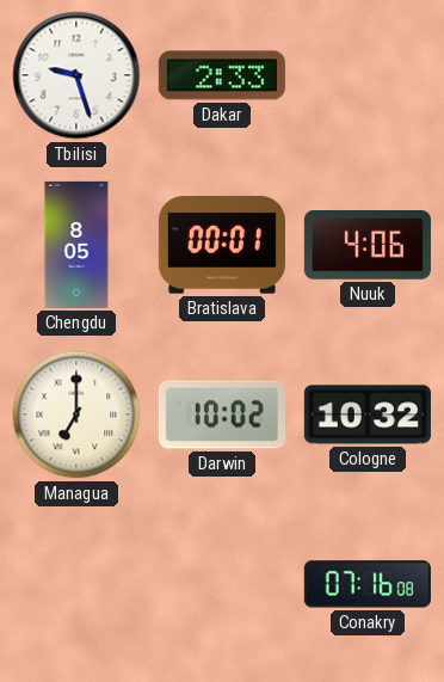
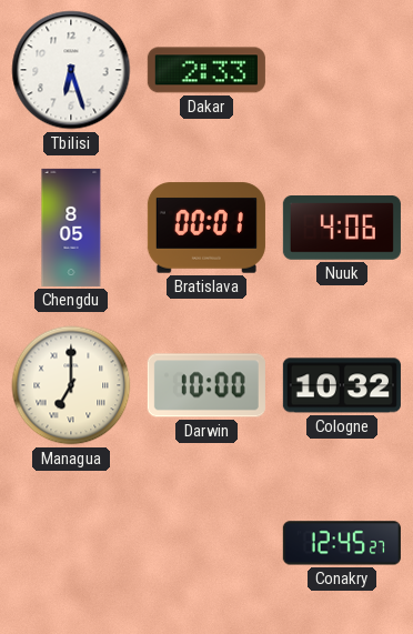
Tbilisi: 9:27 -> 6:27
Darwin: 10:02 -> 10:00
Conakry: 07:16 -> 12:45
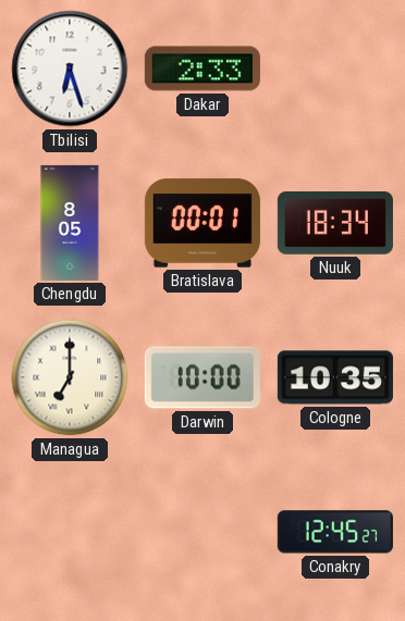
Nuuk: 4:06 -> 18:34
Cologne: 10:32 -> 10:35
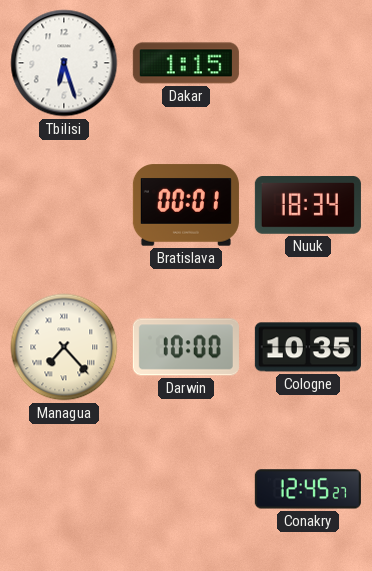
Dakar: 2:33 -> 1:15
Chengdu: 8:05 -> none
Managua: 7:00 -> 7:23
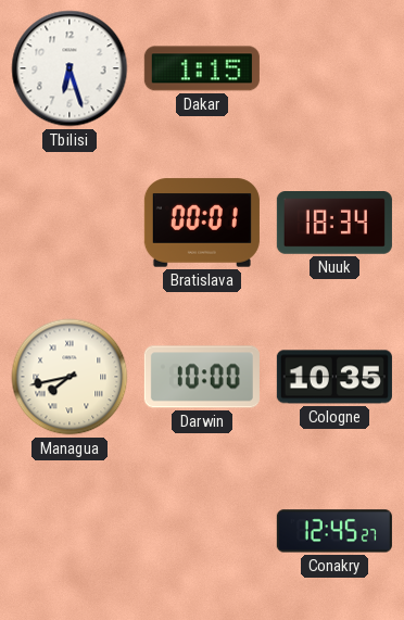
Managua: 7:23 -> 7:43
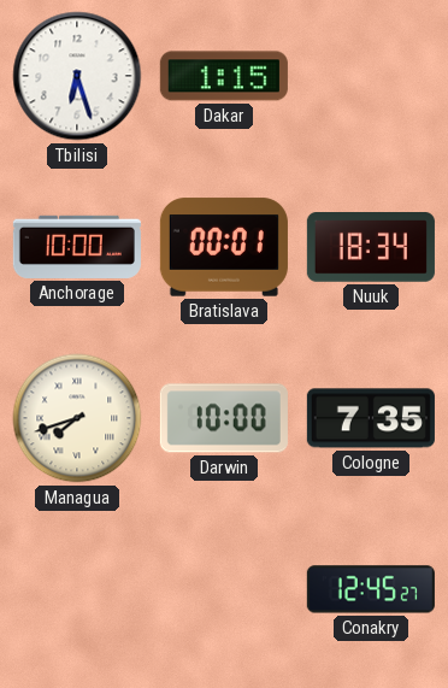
Anchorage: none -> 10:00
Managua: 7:43 -> 7:42
Cologne: 10:35 -> 7:35
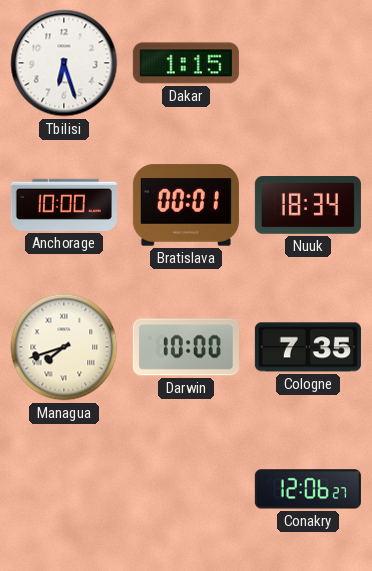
Conakry: 12:45 -> 12:06
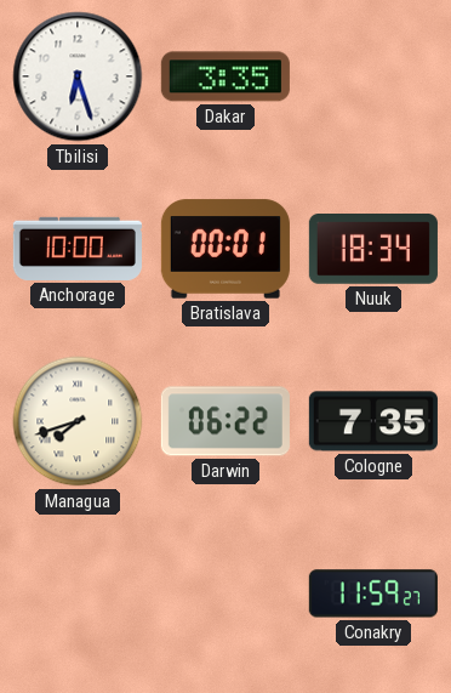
Dakar: 1:15 -> 3:35
Darwin: 10:00 -> 06:22
Conakry: 12:06 -> 11:59
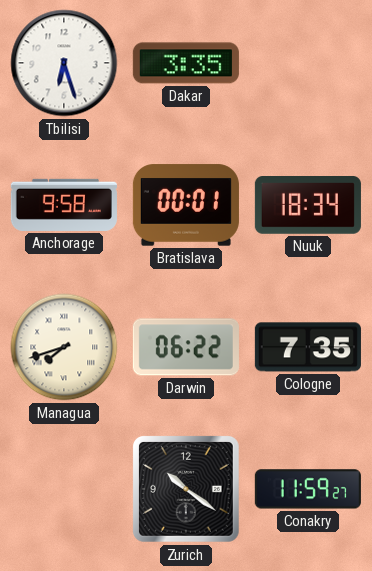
Anchorage: 10:00 -> 9:58
Zurich: none -> 10:21
